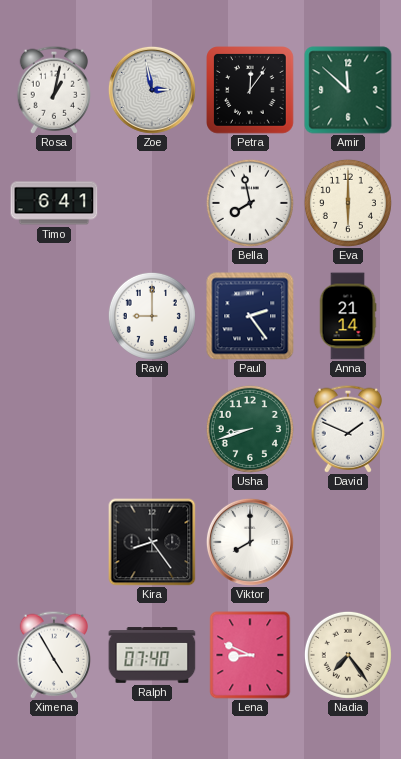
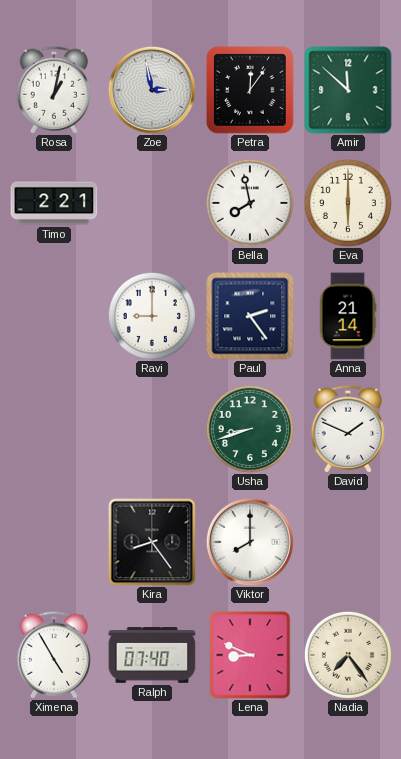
Timo: 6:41 -> 2:21
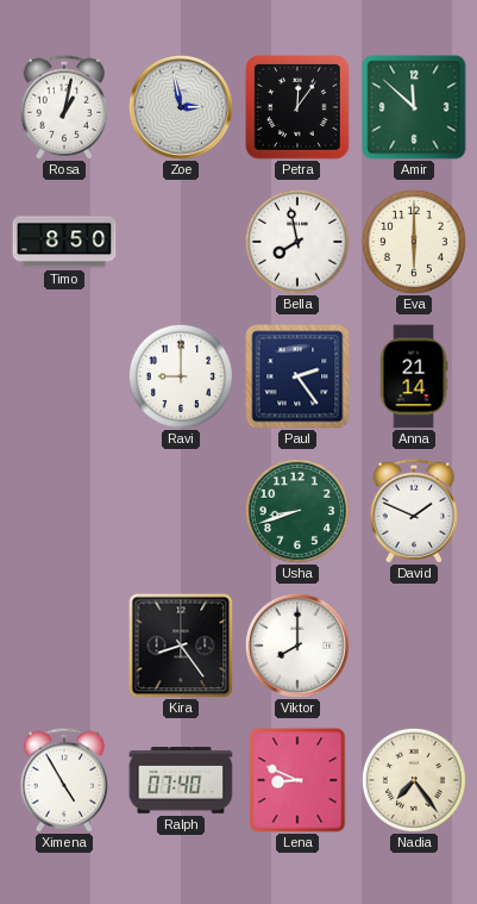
Timo: 2:21 -> 8:50
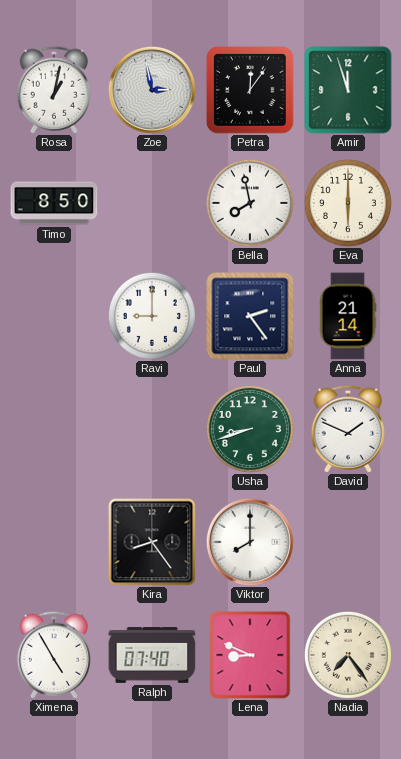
Amir: 11:52 -> 11:57
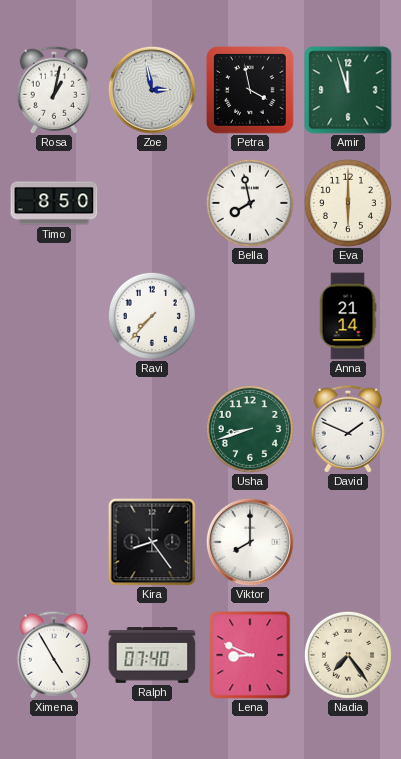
Petra: 12:06 -> 3:58
Ravi: 9:00 -> 7:37
Paul: 2:24 -> none
